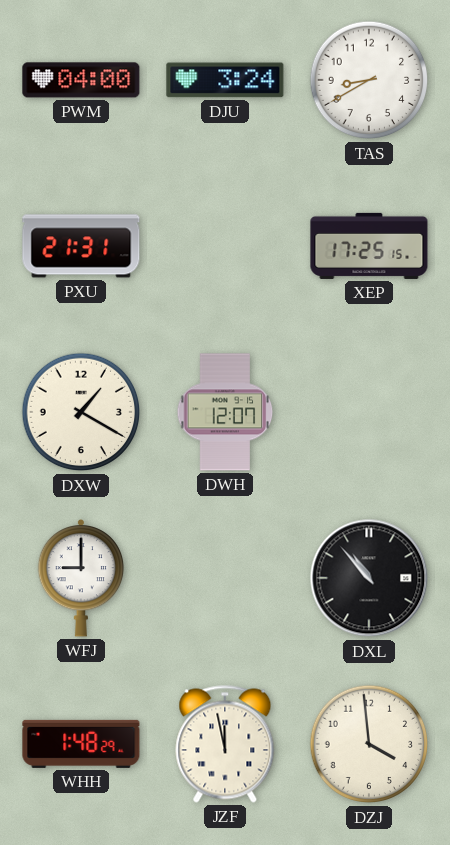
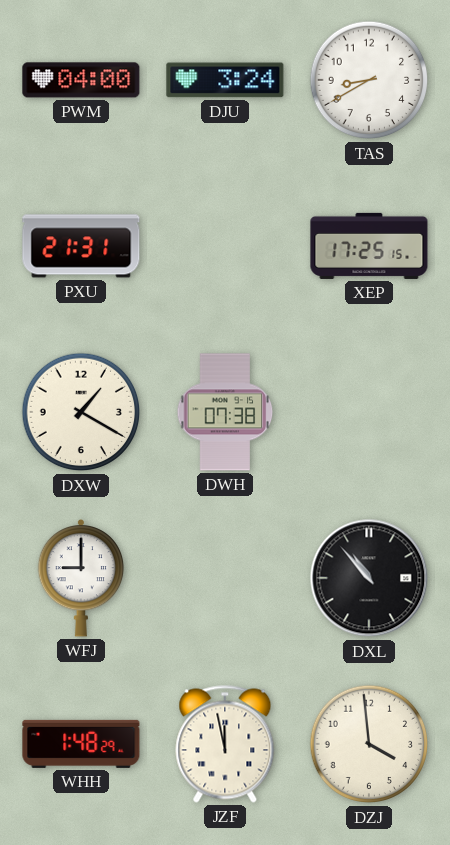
DWH: 12:07 -> 07:38
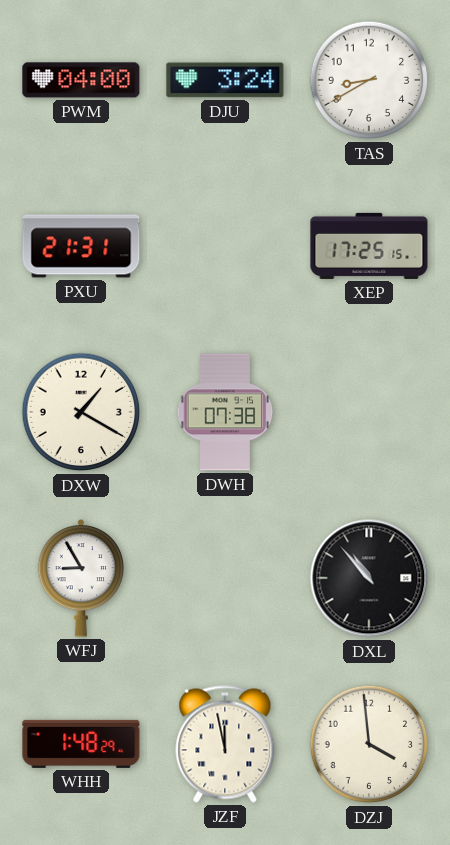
WFJ: 9:00 -> 8:55
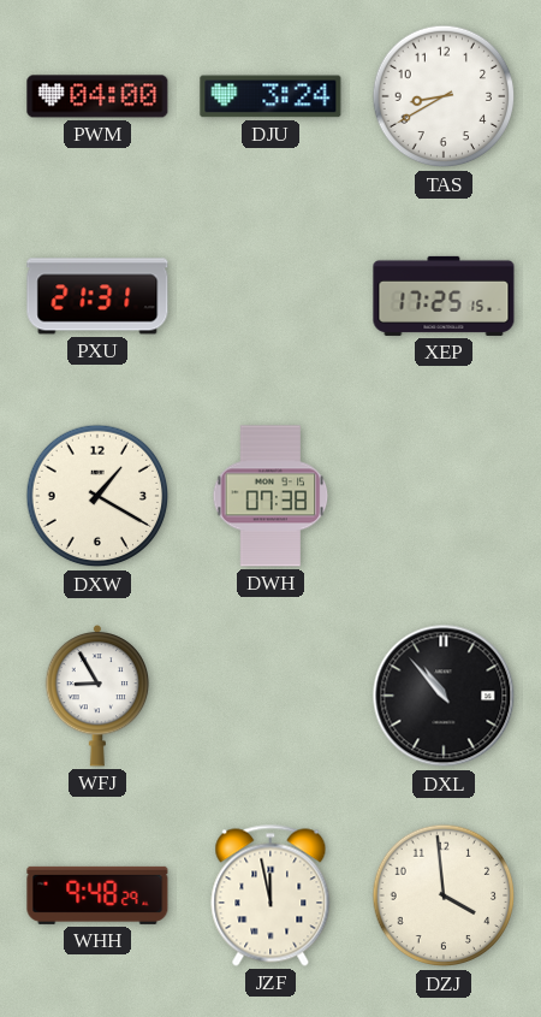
WHH: 1:48 -> 9:48
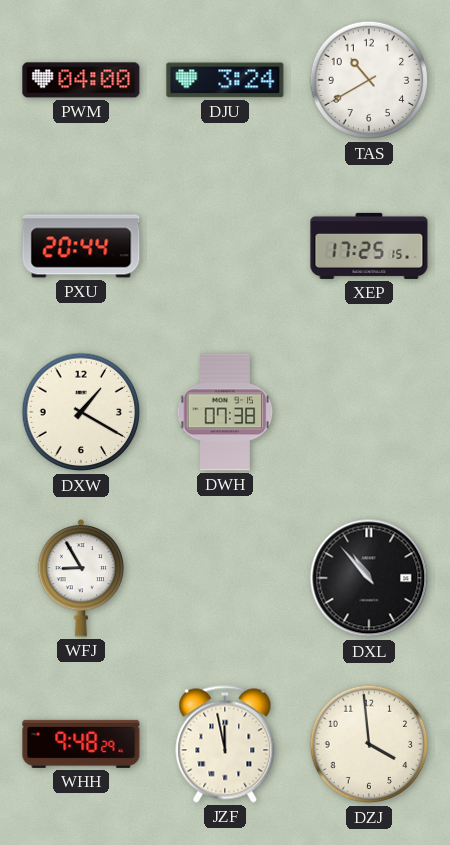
TAS: 8:40 -> 10:40
PXU: 21:31 -> 20:44
